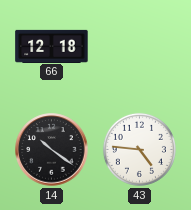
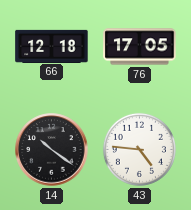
76: none -> 17:05
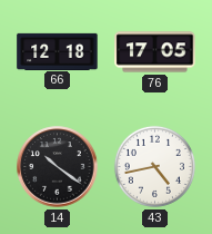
43: 4:46 -> 4:43
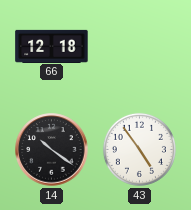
76: 17:05 -> none
43: 4:43 -> 4:54
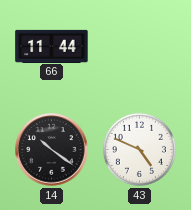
66: 12:18 -> 11:44
43: 4:54 -> 4:49
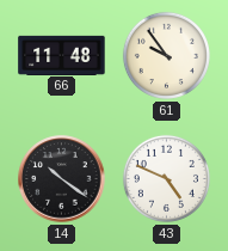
66: 11:44 -> 11:48
61: none -> 9:54
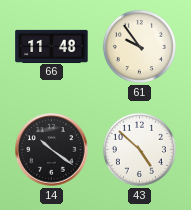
43: 4:49 -> 4:52
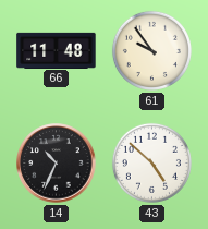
14: 10:21 -> 10:34
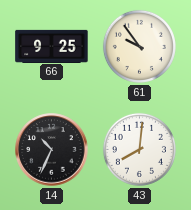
66: 11:48 -> 9:25
43: 4:52 -> 8:01
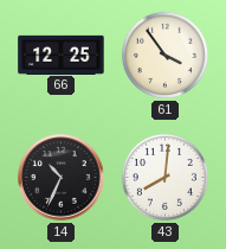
66: 9:25 -> 12:25
61: 9:54 -> 3:54
